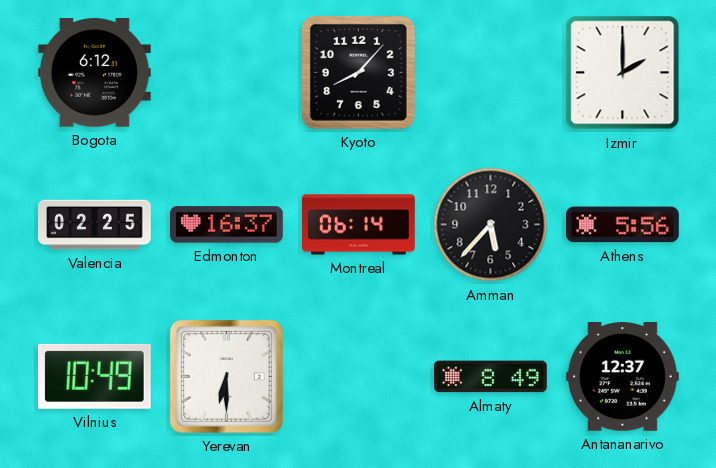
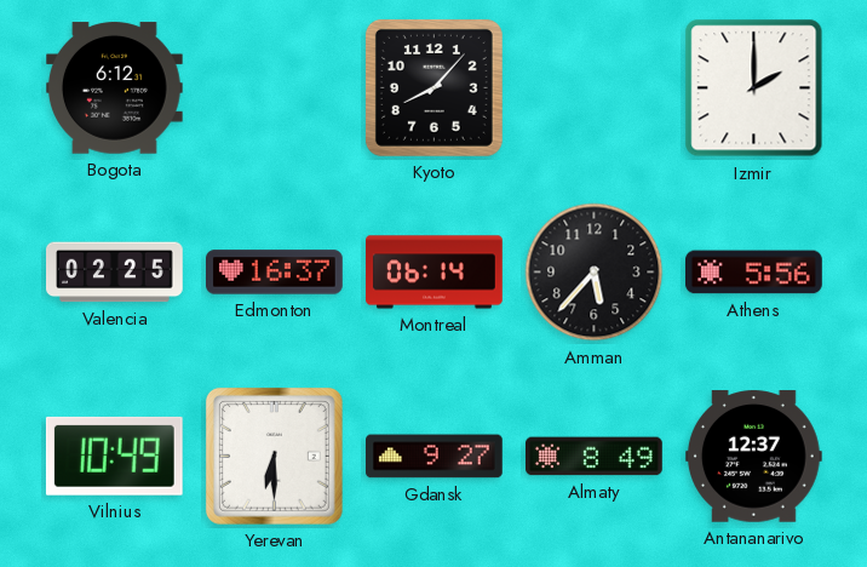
Gdansk: none -> 9:27
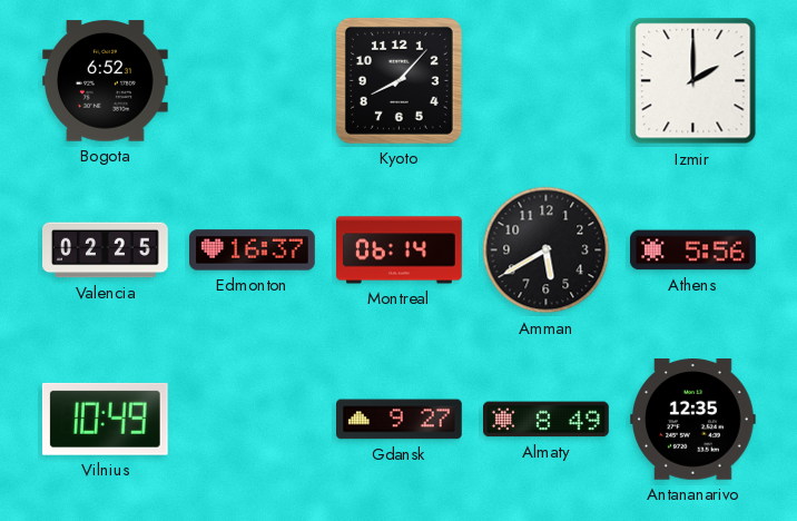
Bogota: 6:12 -> 6:52
Amman: 5:37 -> 5:40
Yerevan: 6:30 -> none
Antananarivo: 12:37 -> 12:35
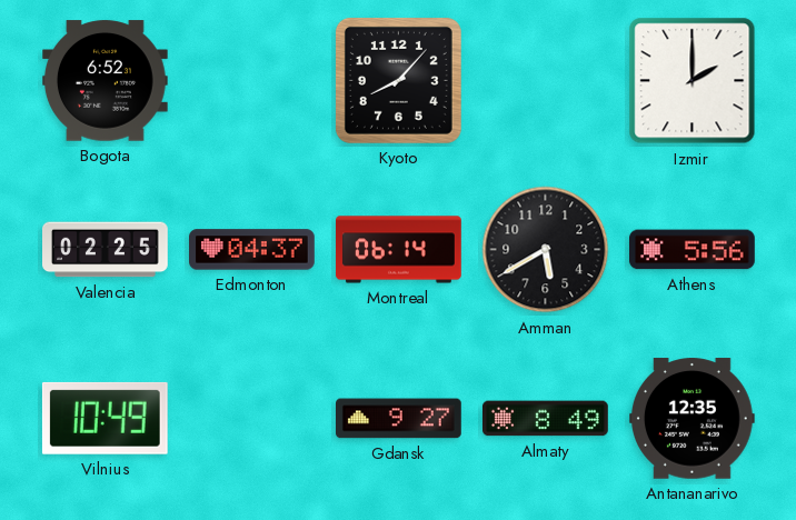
Edmonton: 16:37 -> 04:37
